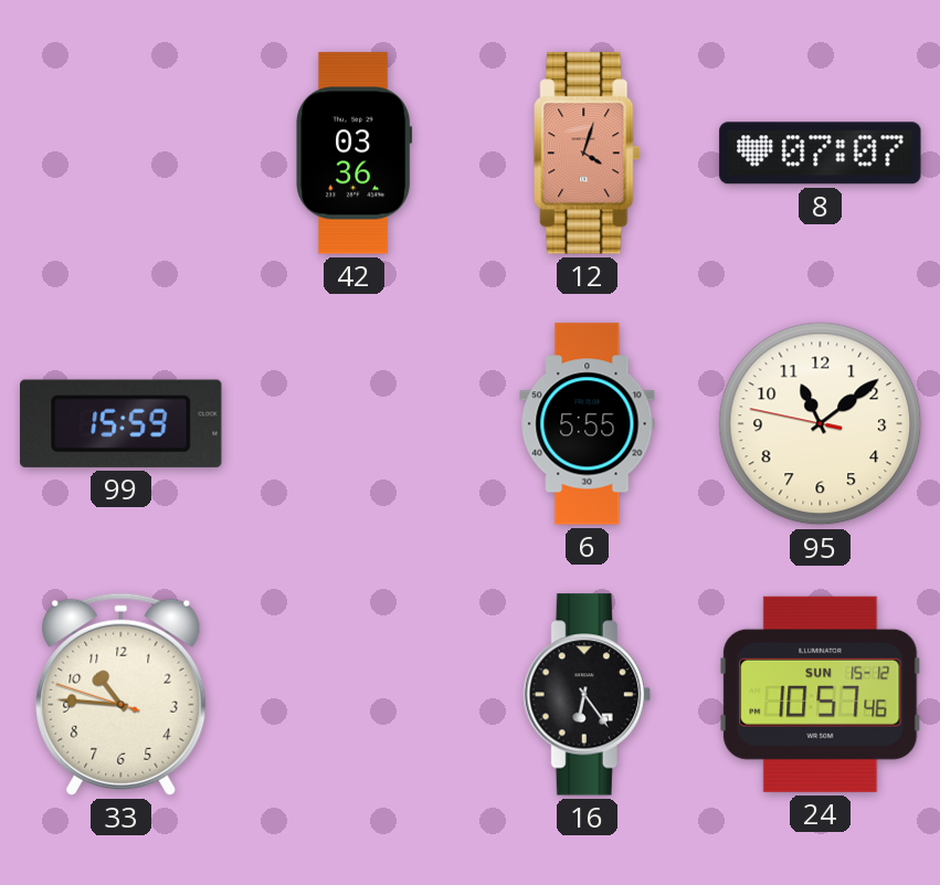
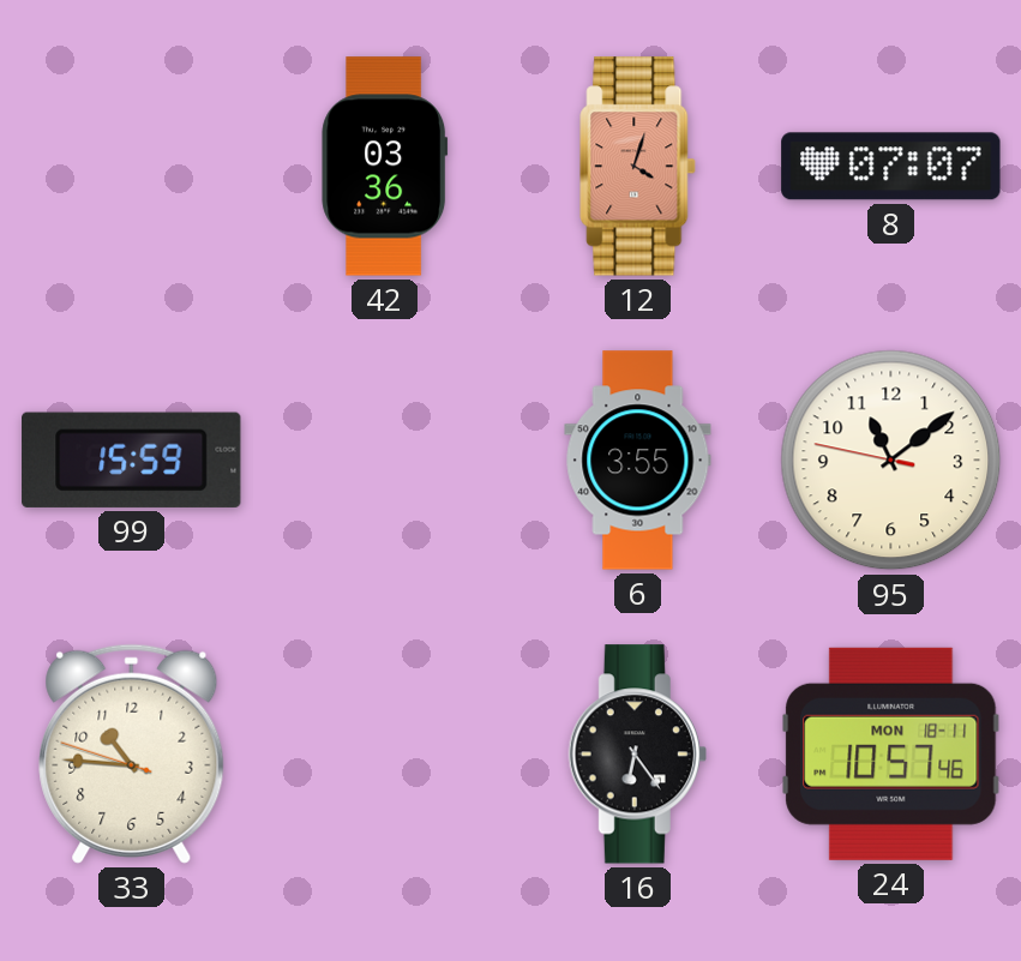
6: 5:55 -> 3:55
24 date: SUN 15-12 -> MON 18-11
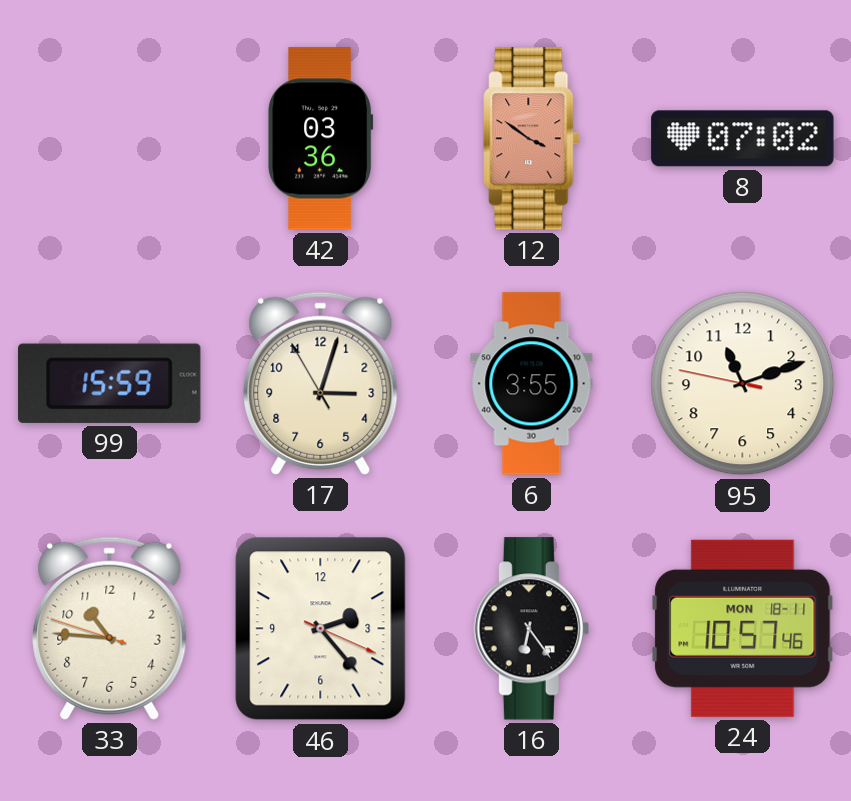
12: 4:03 -> 3:51
8: 07:07 -> 07:02
17: none -> 3:02
95: 11:08 -> 11:11
46: none -> 2:23
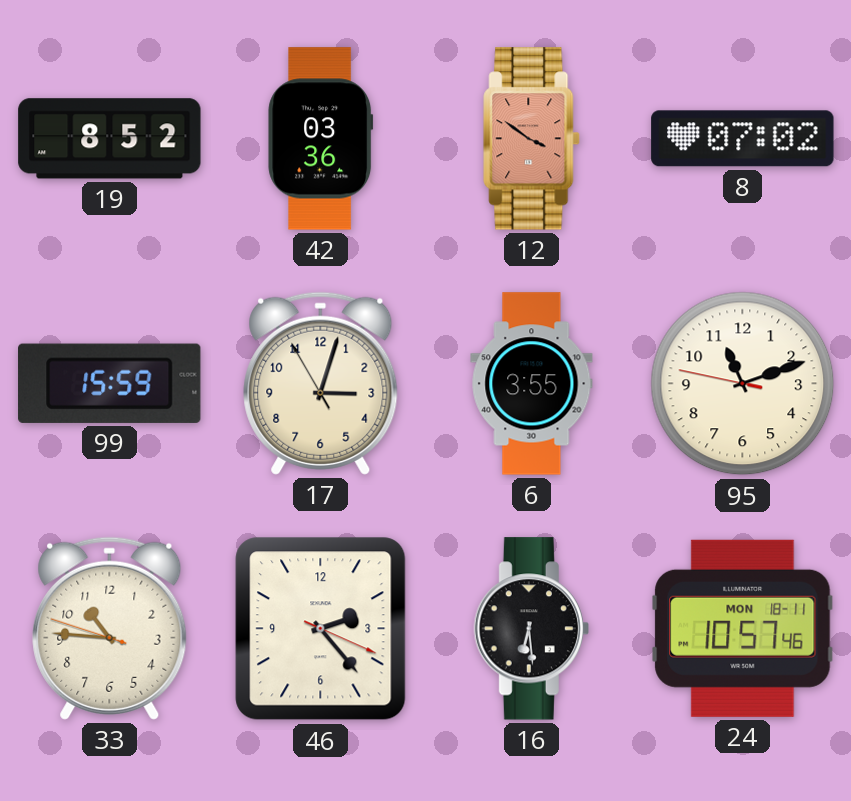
19: none -> 8:52
16: 6:24 -> 6:29
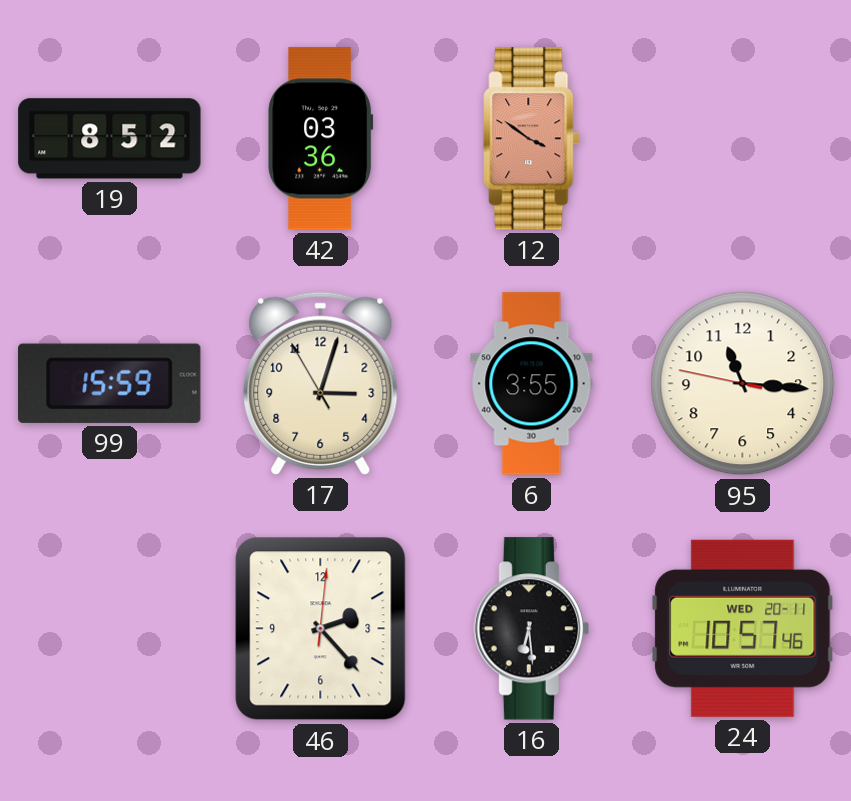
8: 07:02 -> none
95: 11:11 -> 11:15
33: 10:45 -> none
46: 2:23:19 -> 2:23:01
24 date: MON 18-11 -> WED 20-11
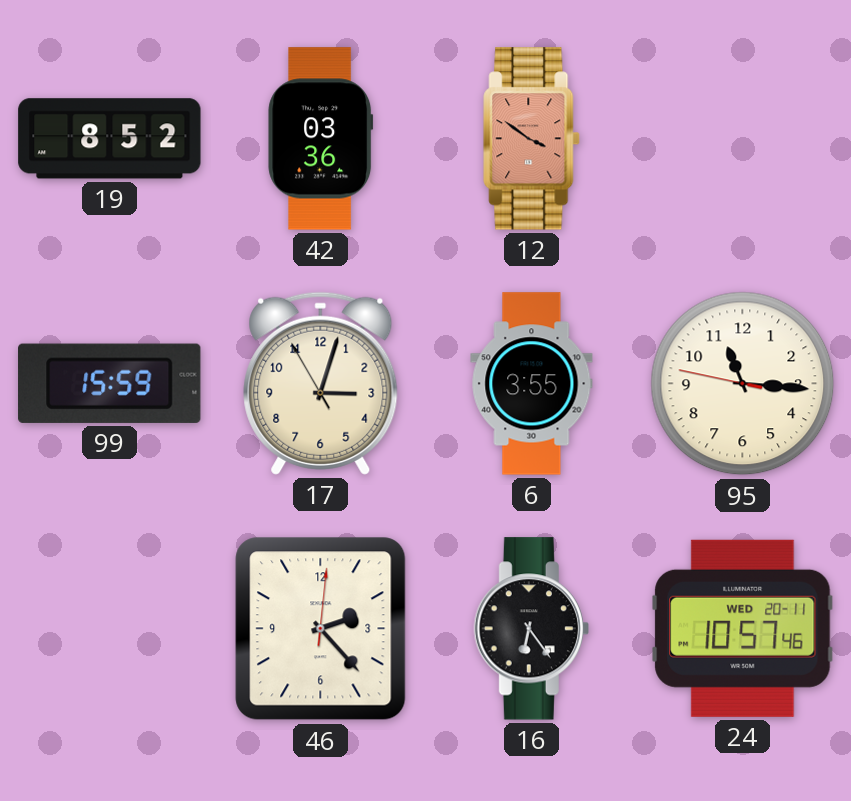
16: 6:29 -> 6:24
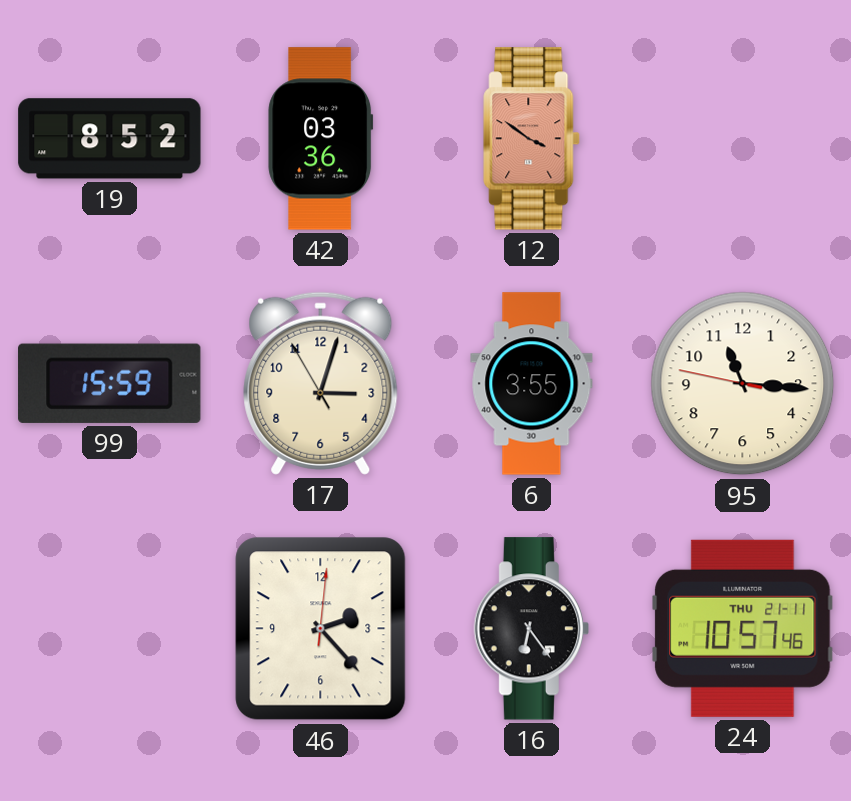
24 date: WED 20-11 -> THU 21-11
